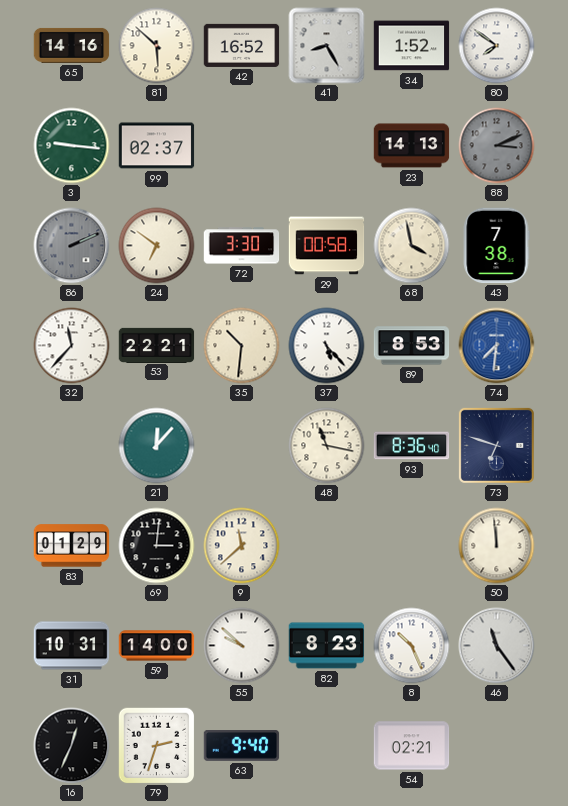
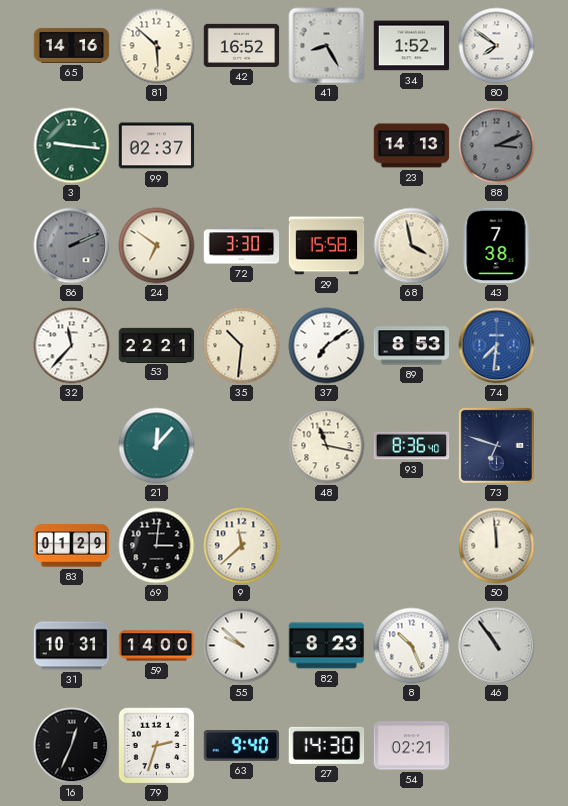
29: 00:58 -> 15:58
37: 5:23 -> 7:09
46: 11:24 -> 10:54
27: none -> 14:30
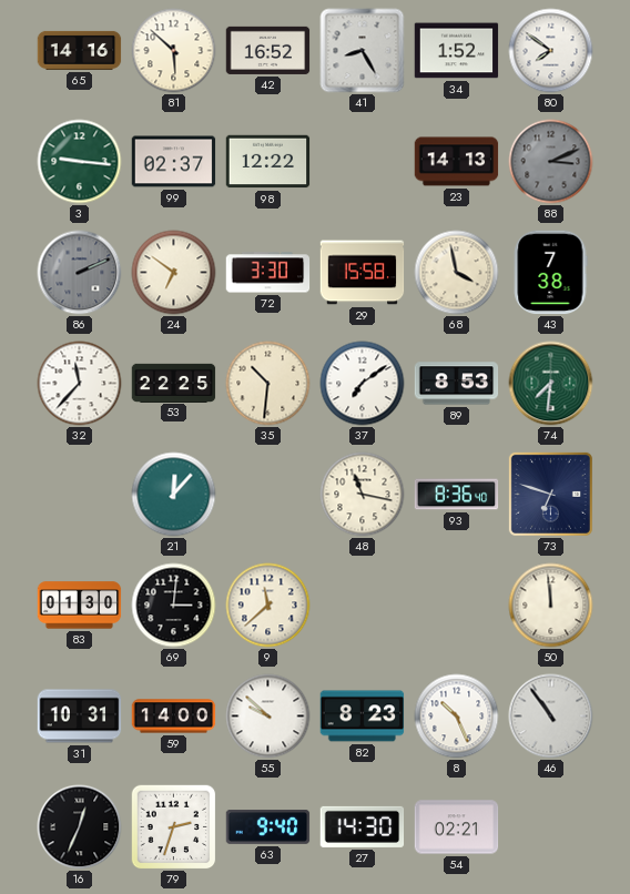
98: none -> 12:22
53: 22:21 -> 22:25
74 dial: blue -> green
83: 01:29 -> 01:30
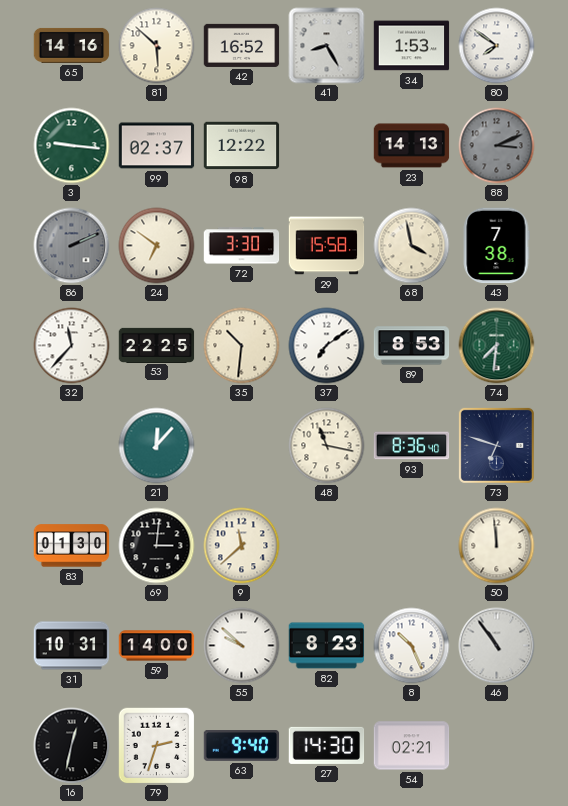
34: 1:52 -> 1:53
16: 12:34 -> 12:32
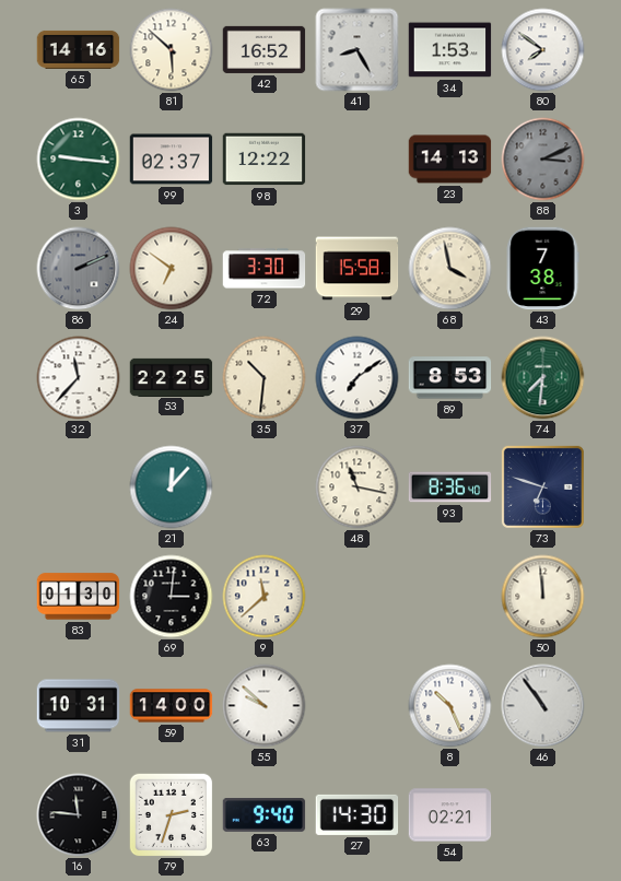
82: 8:23 -> none
16: 12:32 -> 11:46
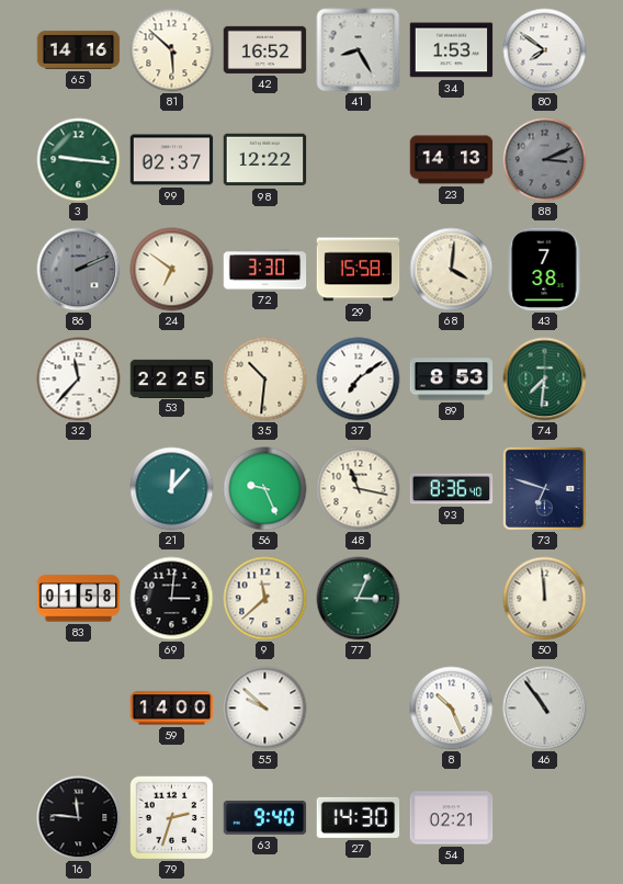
68: 3:58 -> 4:01
56: none -> 9:26
83: 01:30 -> 01:58
77: none -> 3:04
31: 10:31 -> none
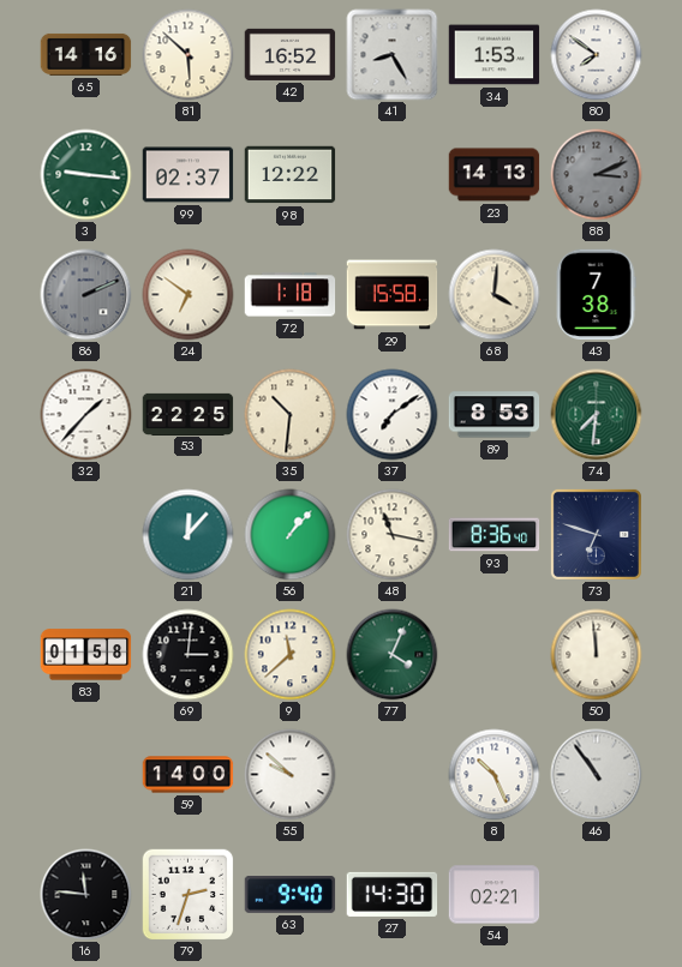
72: 3:30 -> 1:18
32: 11:37 -> 1:37
56: 9:26 -> 1:07
77: 3:04 -> 4:04
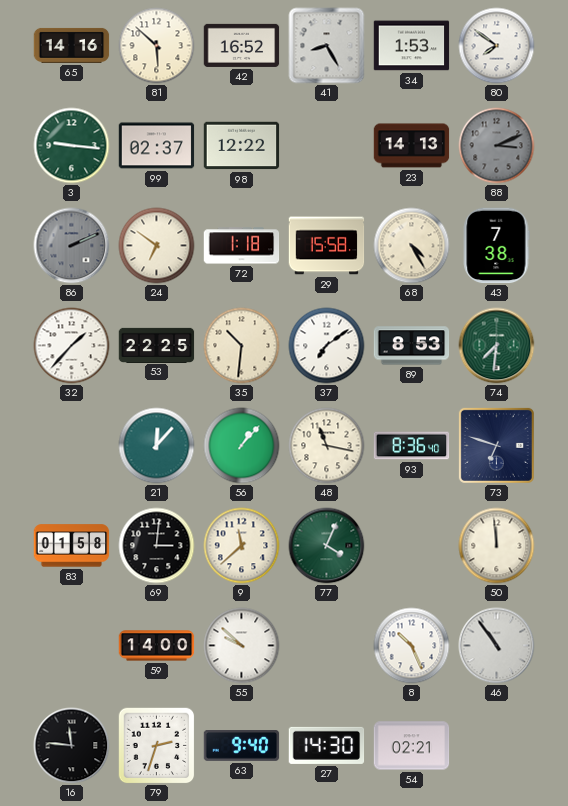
68: 4:01 -> 4:25
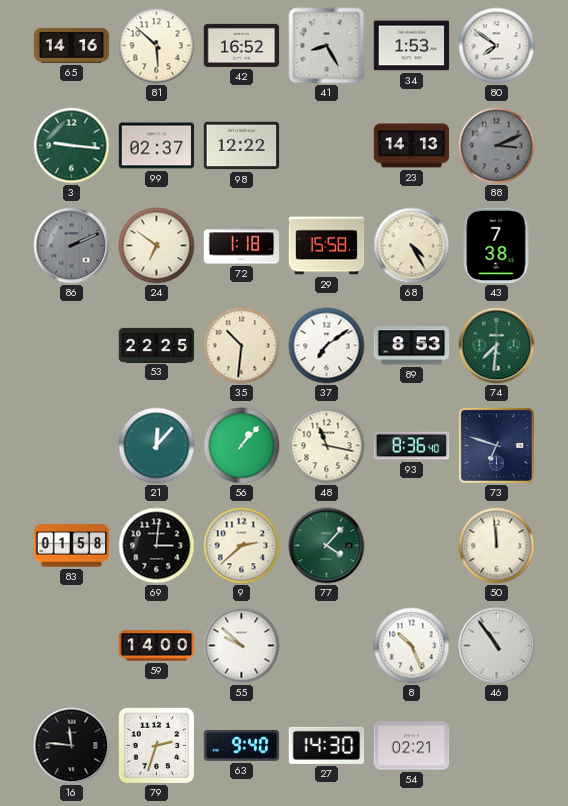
32: 1:37 -> none
9: 11:38 -> 2:38
77: 4:04 -> 4:07
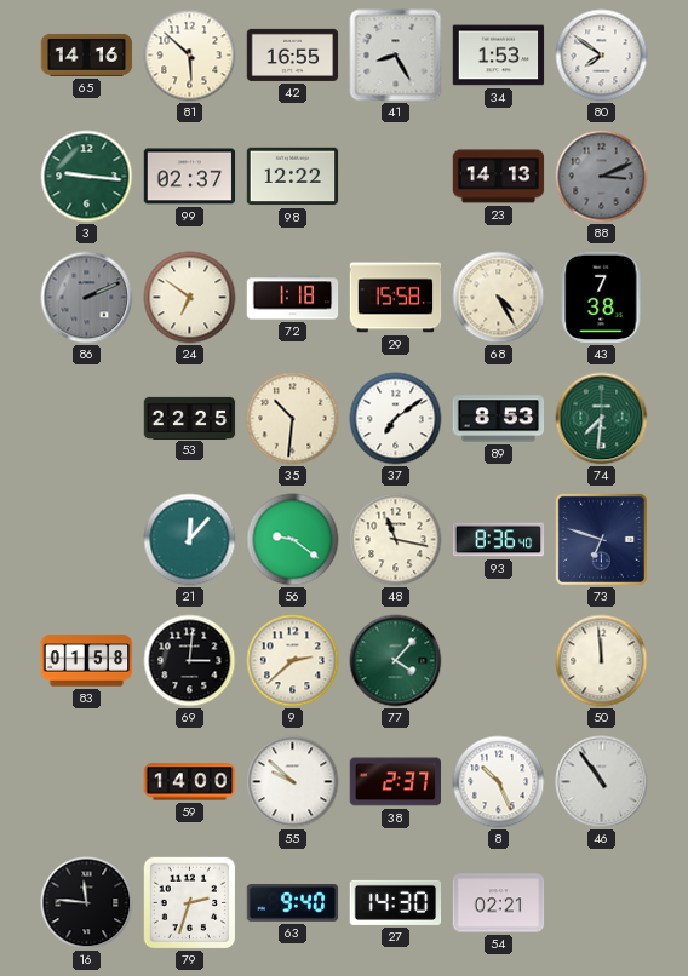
42: 16:52 -> 16:55
56: 1:07 -> 9:21
38: none -> 2:37
